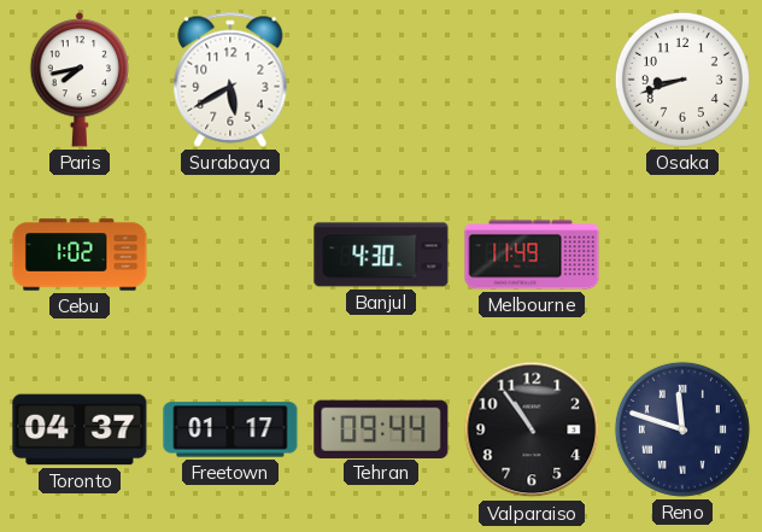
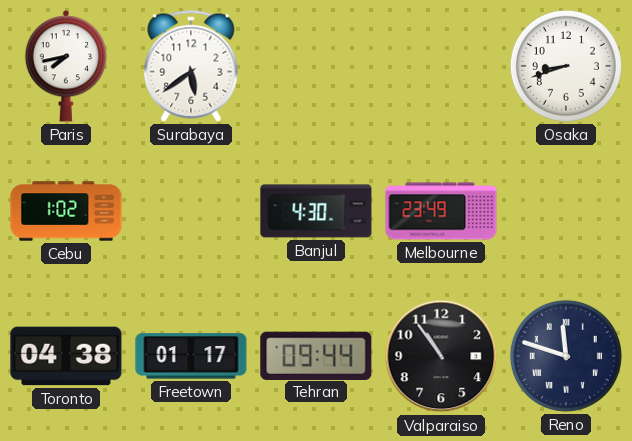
Surabaya: 5:40 -> 5:39
Melbourne: 11:49 -> 23:49
Toronto: 04:37 -> 04:38
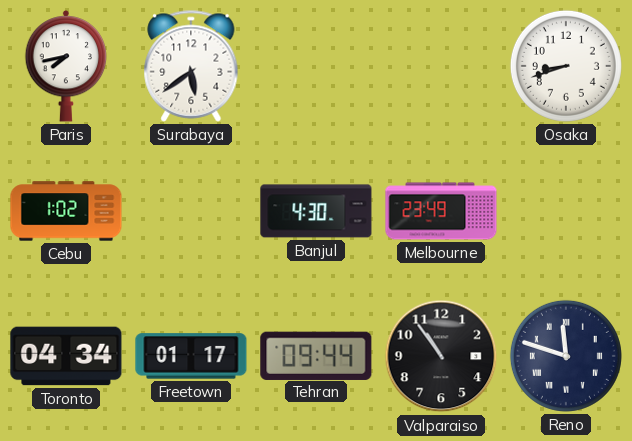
Toronto: 04:38 -> 04:34
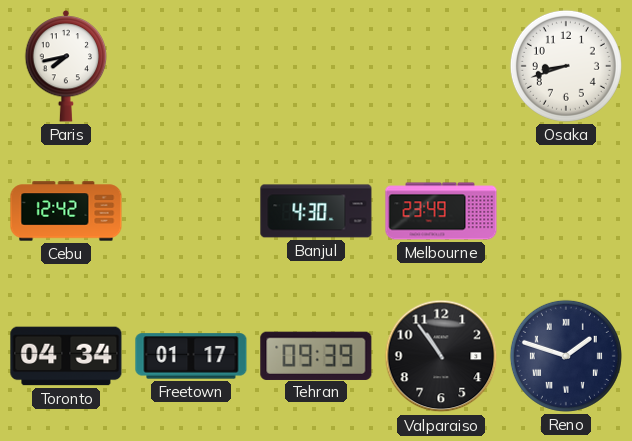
Surabaya: 5:39 -> none
Cebu: 1:02 -> 12:42
Tehran: 09:44 -> 09:39
Reno: 11:48 -> 1:48
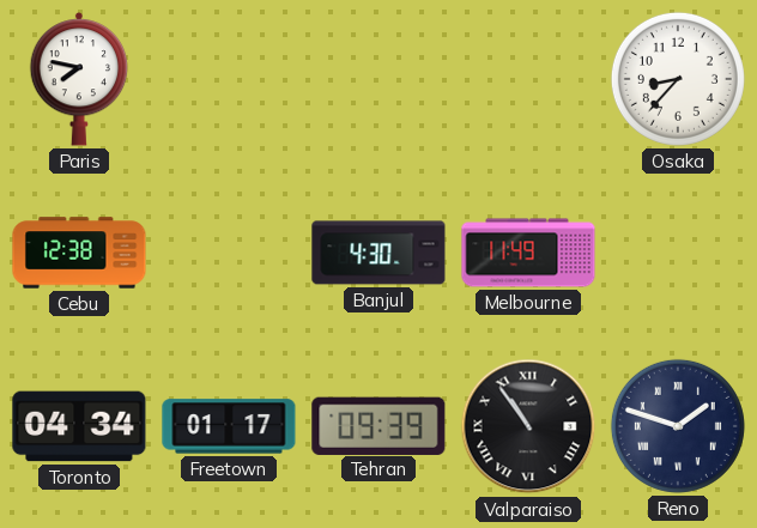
Paris: 7:43 -> 7:47
Osaka: 8:42 -> 8:37
Cebu: 12:42 -> 12:38
Melbourne: 23:49 -> 11:49
Valparaiso numerals: Arabic -> Roman
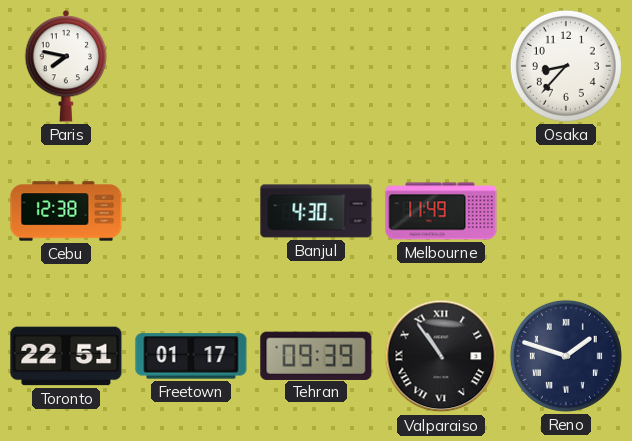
Toronto: 04:34 -> 22:51
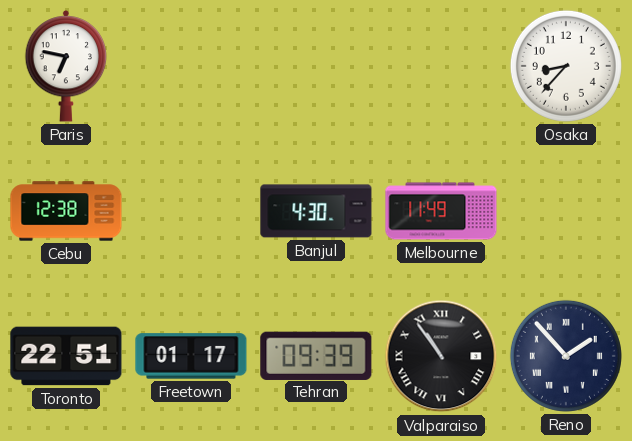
Paris: 7:47 -> 6:47
Reno: 1:48 -> 1:53
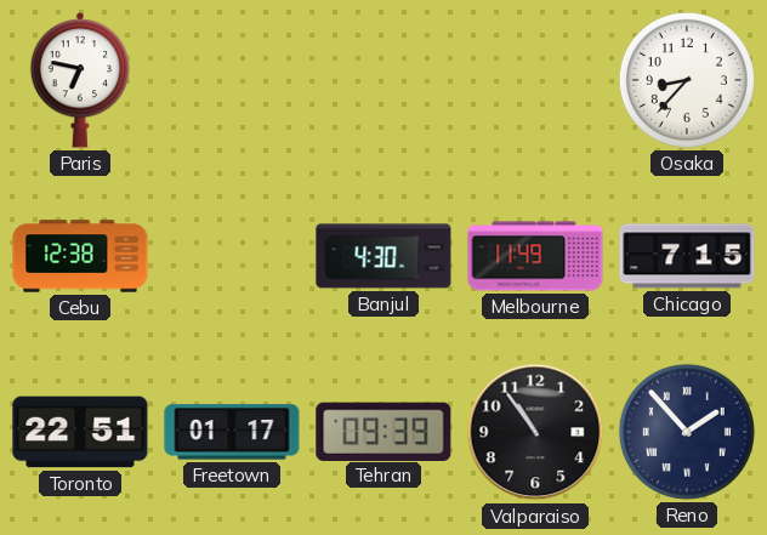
Chicago: none -> 7:15
Valparaiso numerals: Roman -> Arabic
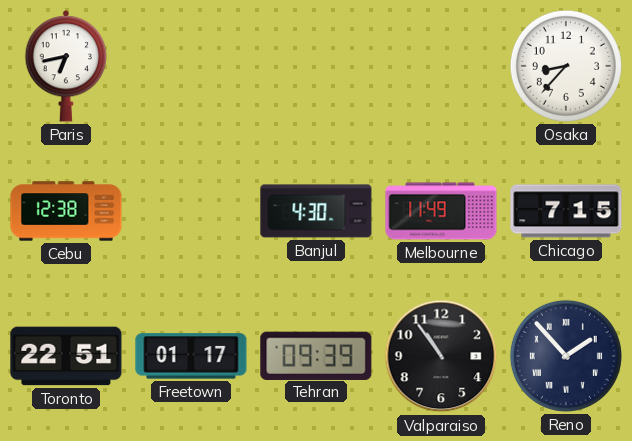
Paris: 6:47 -> 6:43
